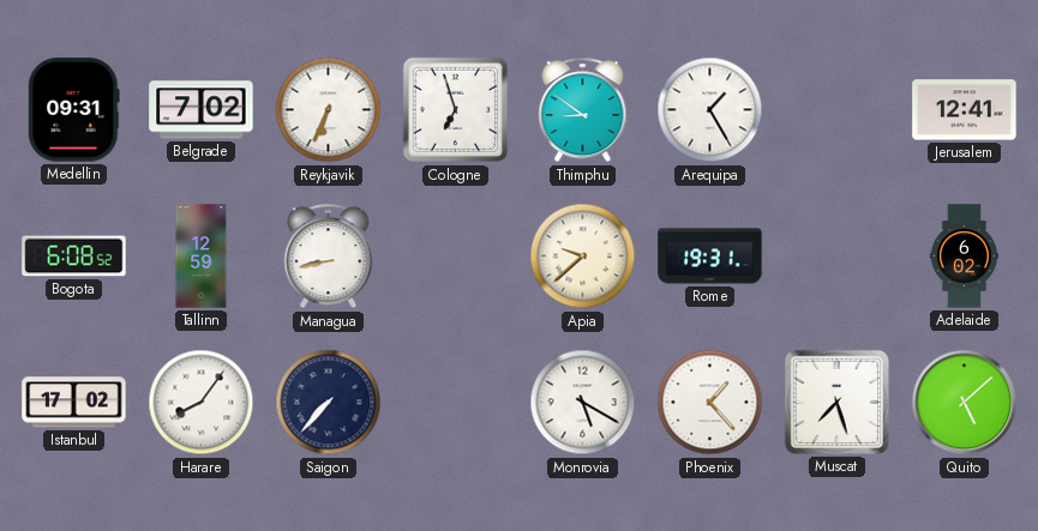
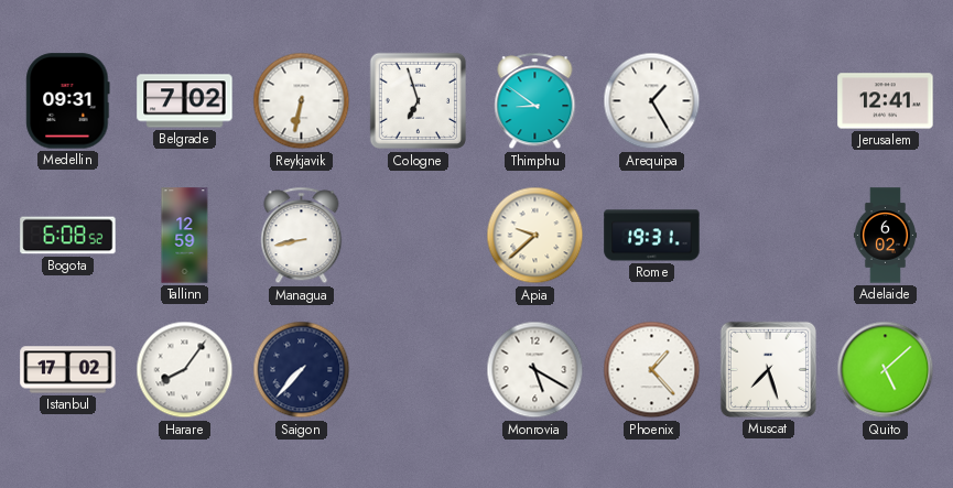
Reykjavik: 6:34 -> 6:32
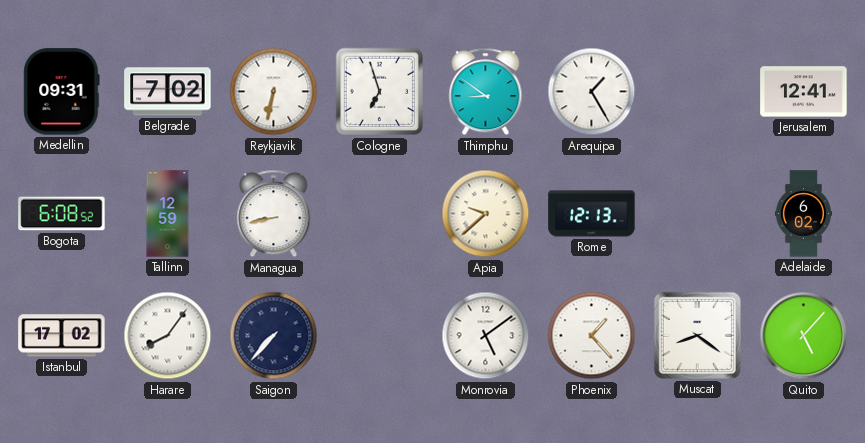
Rome: 19:31 -> 12:13
Monrovia: 5:20 -> 5:09
Muscat: 7:27 -> 8:21
Quito: 5:08 -> 5:07
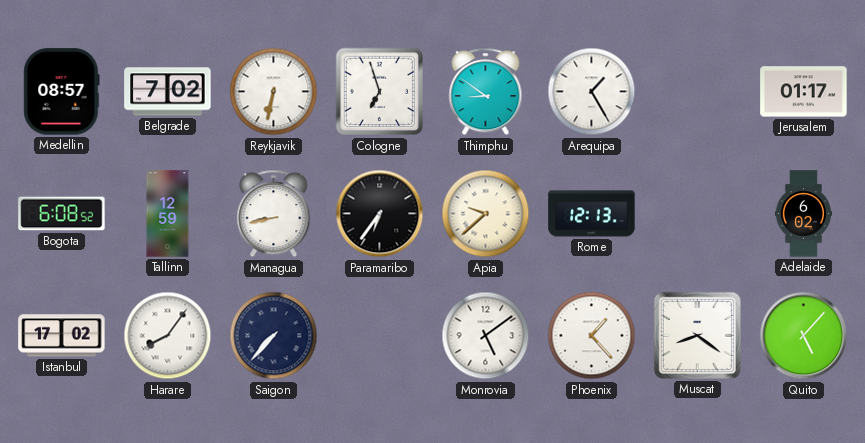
Medellin: 09:31 -> 08:57
Jerusalem: 12:41 -> 01:17
Paramaribo: none -> 6:36
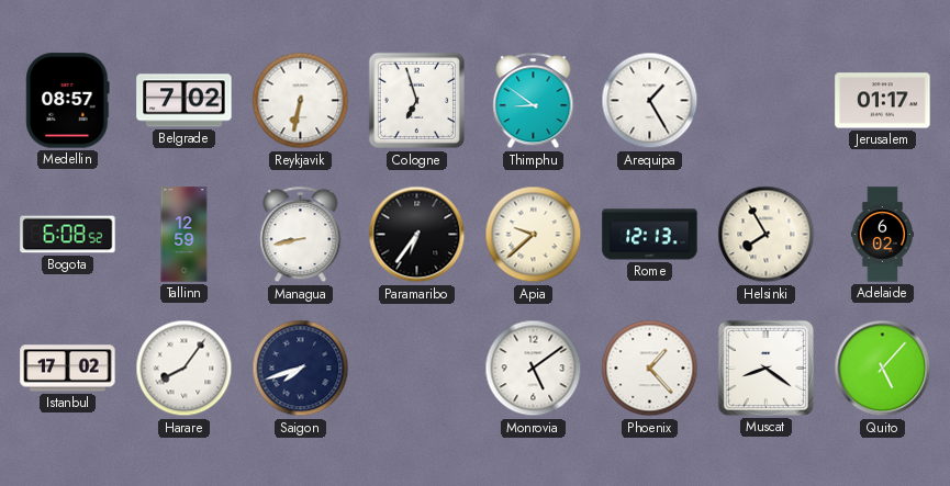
Helsinki: none -> 7:55
Saigon: 7:37 -> 7:42
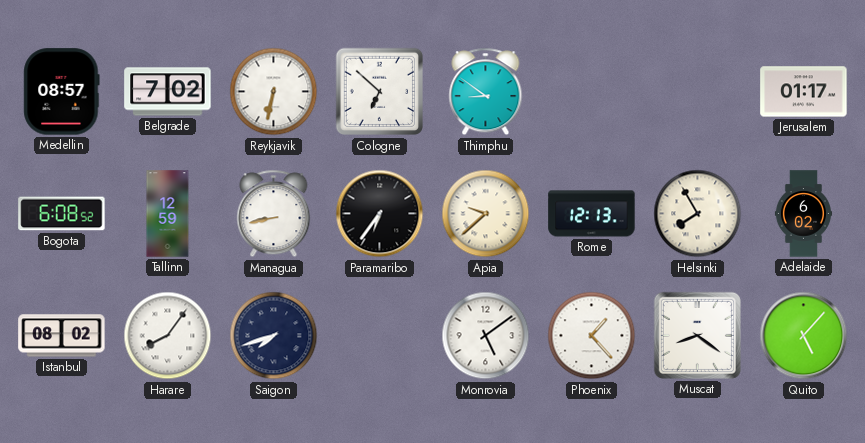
Cologne: 6:57 -> 6:52
Arequipa: 1:25 -> none
Istanbul: 17:02 -> 08:02
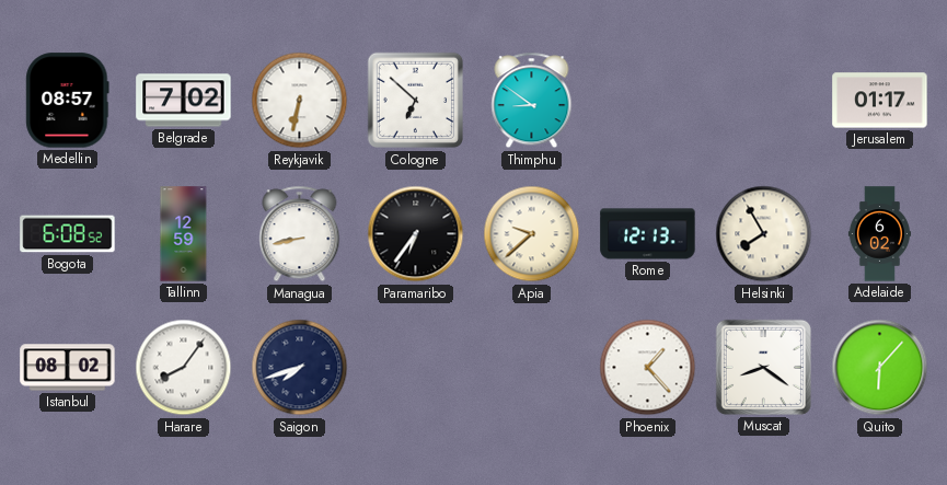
Monrovia: 5:09 -> none
Quito: 5:07 -> 6:07
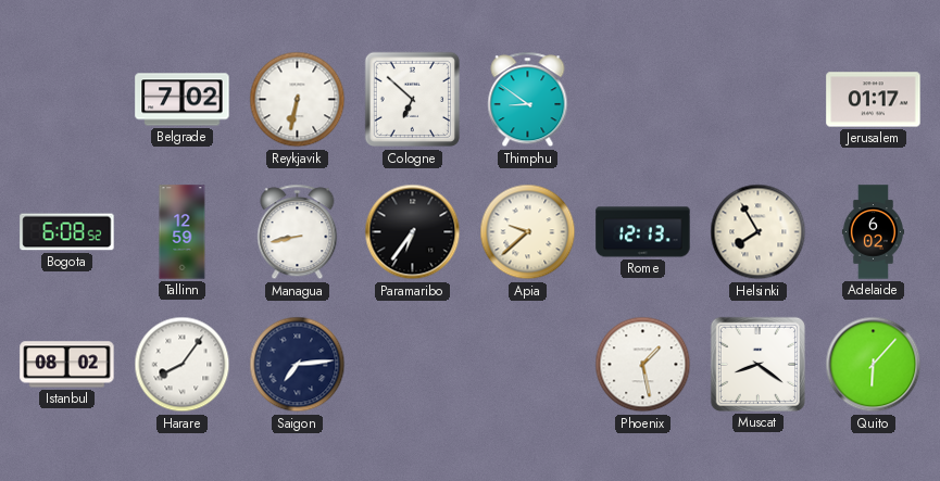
Medellin: 08:57 -> none
Saigon: 7:42 -> 7:14
Phoenix: 1:23 -> 1:28
